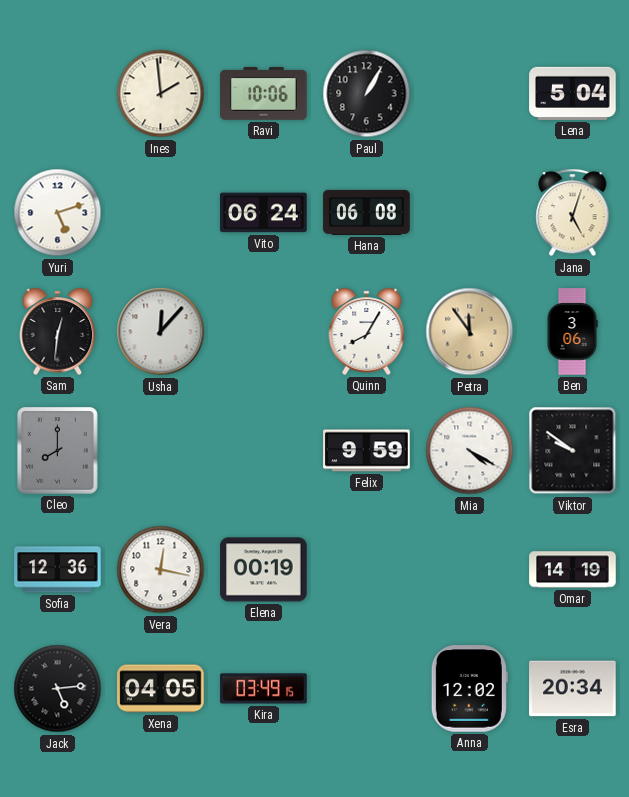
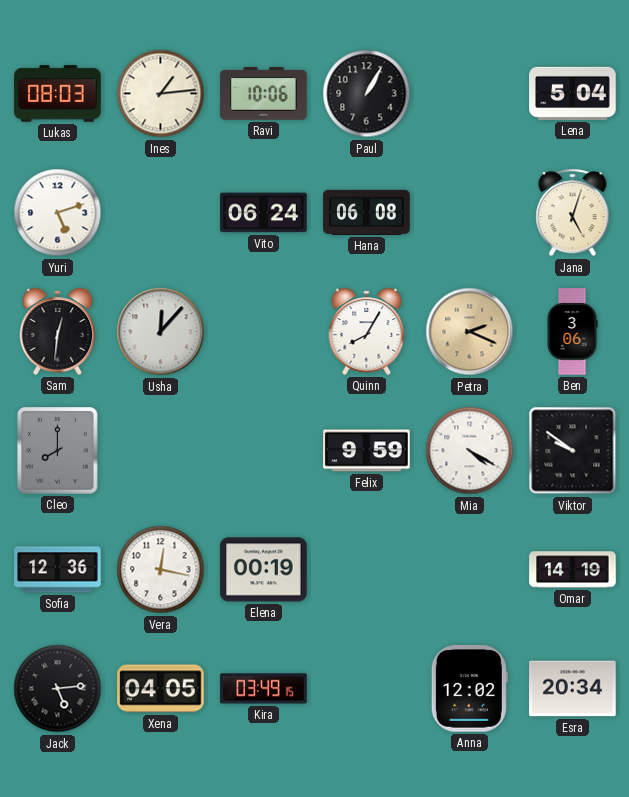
Lukas: none -> 08:03
Ines: 1:59 -> 1:14
Petra: 11:54 -> 2:19
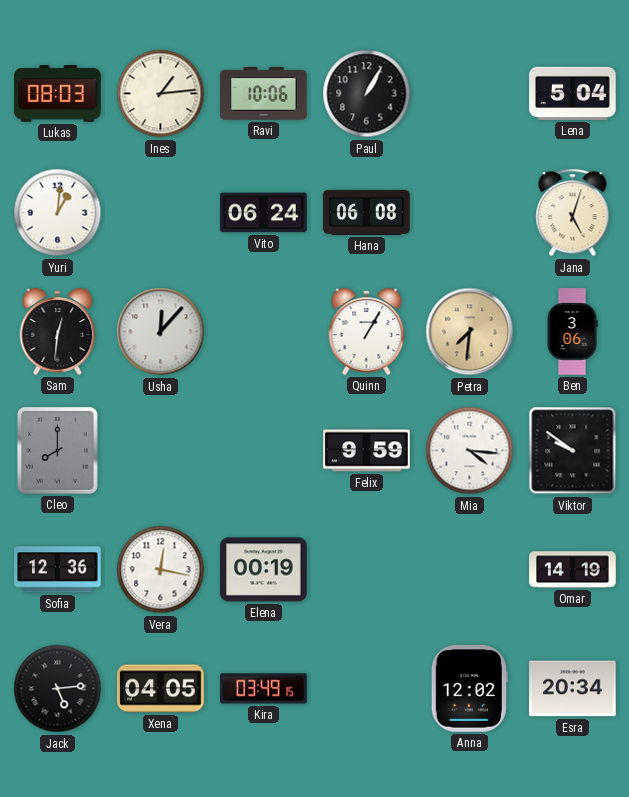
Yuri: 5:12 -> 1:01
Quinn: 8:05 -> 1:05
Petra: 2:19 -> 7:31
Mia: 4:20 -> 4:16
